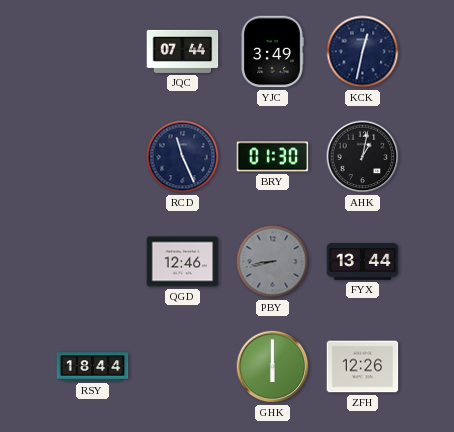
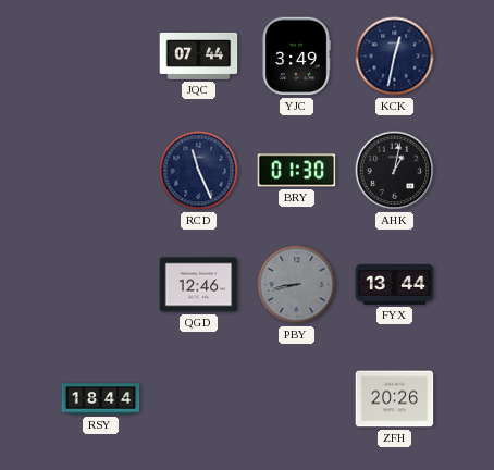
GHK: 6:00 -> none
ZFH: 12:26 -> 20:26
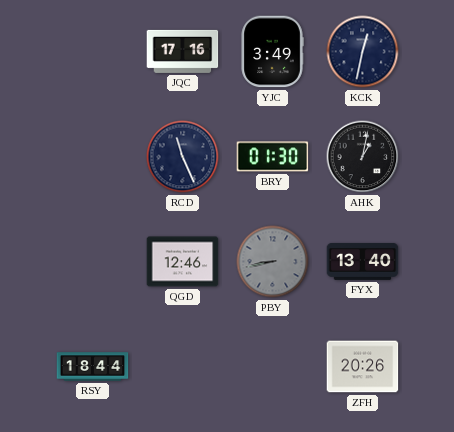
JQC: 07:44 -> 17:16
FYX: 13:44 -> 13:40
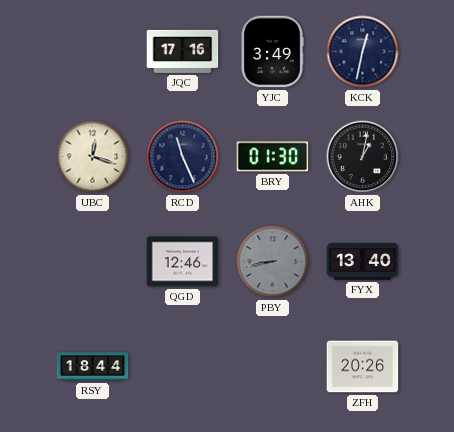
UBC: none -> 12:18
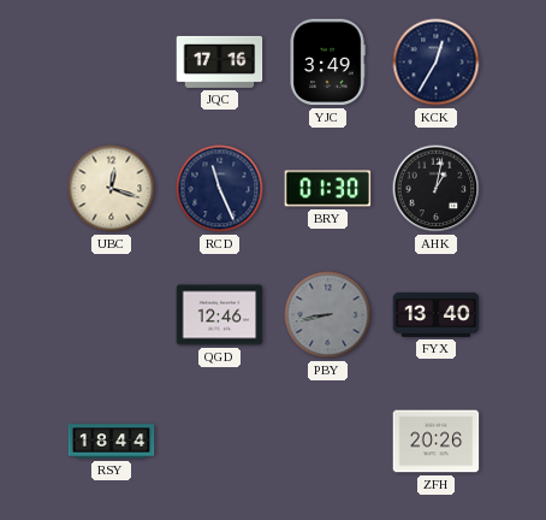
KCK: 12:32 -> 12:35
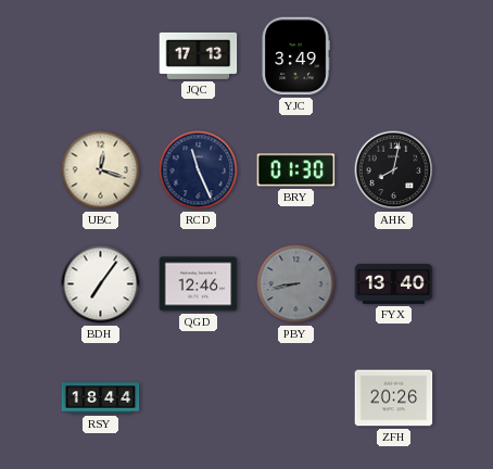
JQC: 17:16 -> 17:13
KCK: 12:35 -> none
AHK: 1:02 -> 8:02
BDH: none -> 7:06
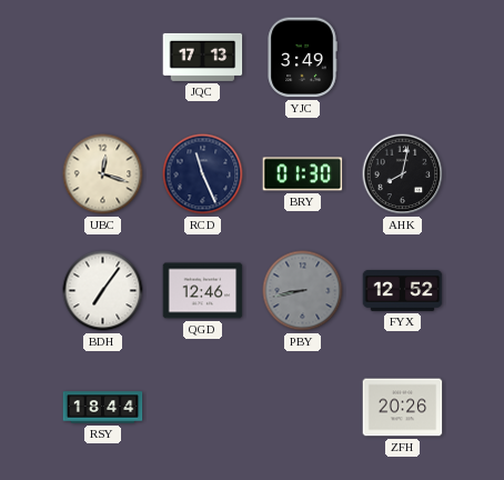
FYX: 13:40 -> 12:52
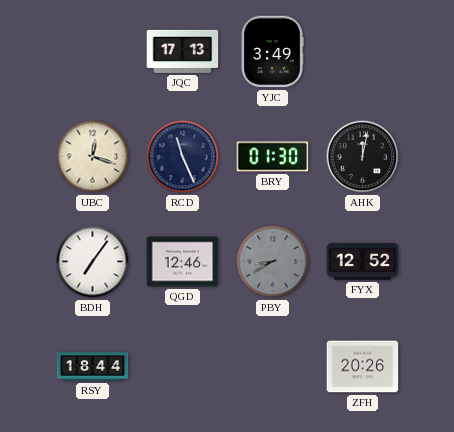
AHK: 8:02 -> 12:02
PBY: 8:43 -> 8:40
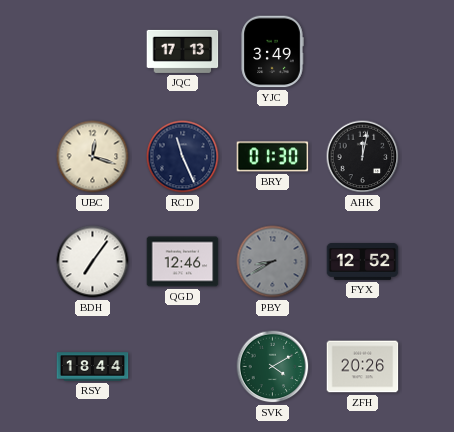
SVK: none -> 4:10
